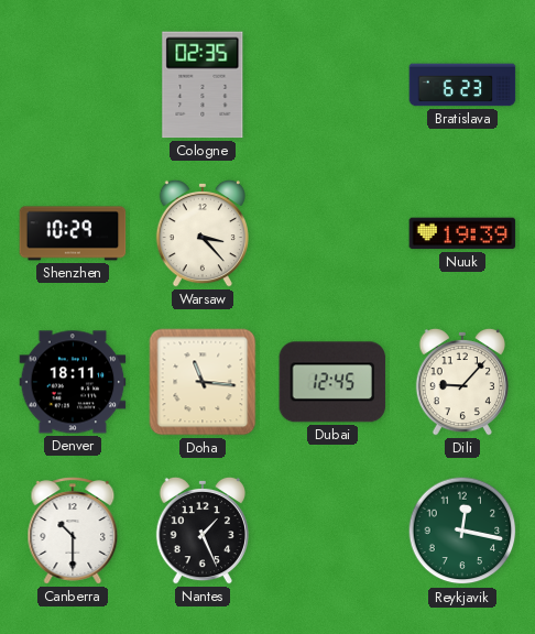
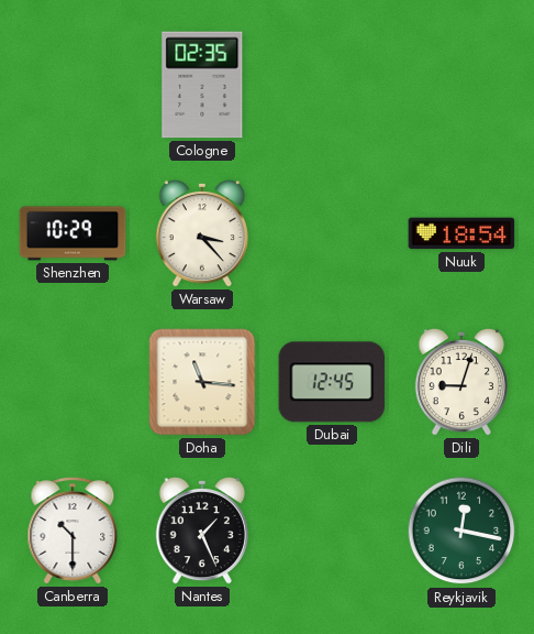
Bratislava: 6:23 -> none
Nuuk: 19:39 -> 18:54
Denver: 18:11 -> none
Dili: 9:07 -> 9:03
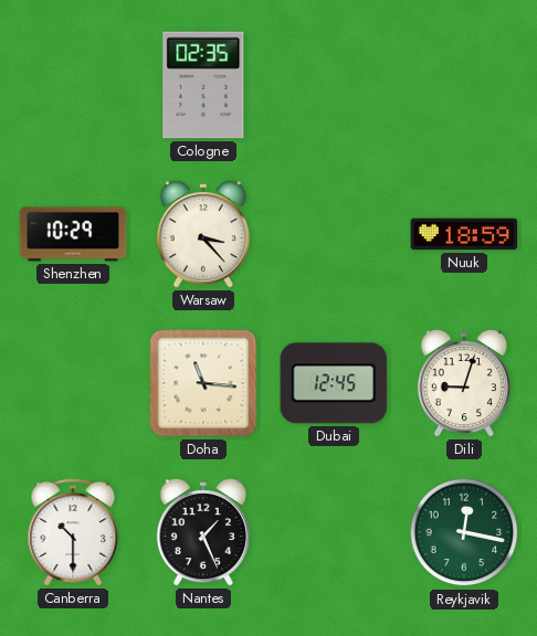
Nuuk: 18:54 -> 18:59
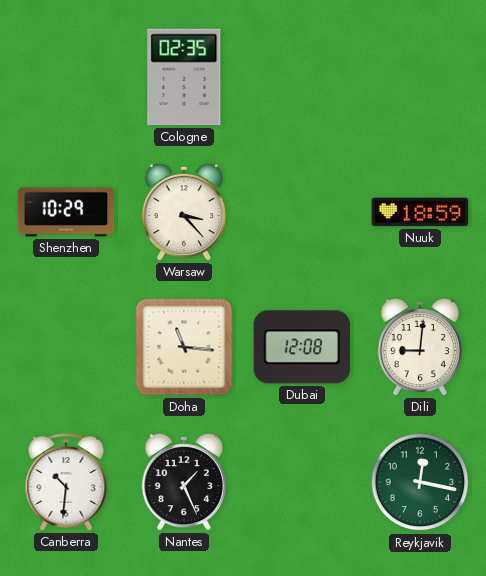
Dubai: 12:45 -> 12:08
Dili: 9:03 -> 9:01
Canberra: 10:30 -> 10:31
